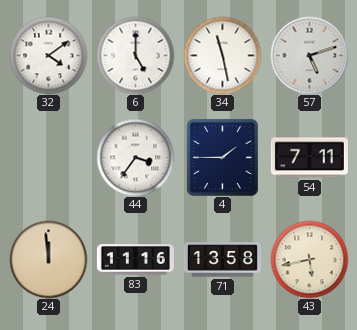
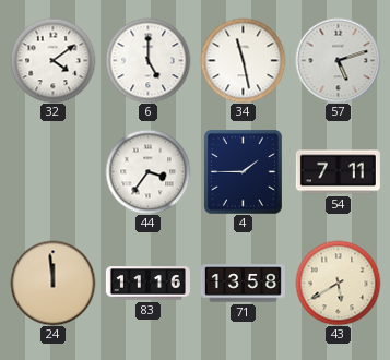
43: 5:43 -> 5:40
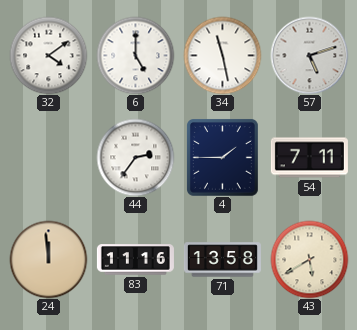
44: 3:36 -> 2:36
